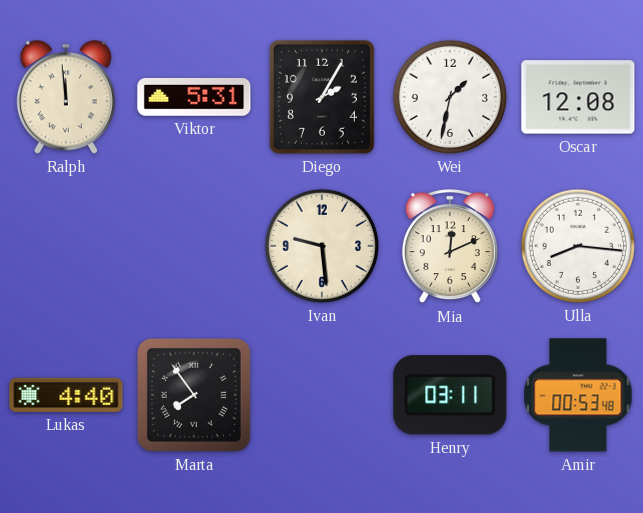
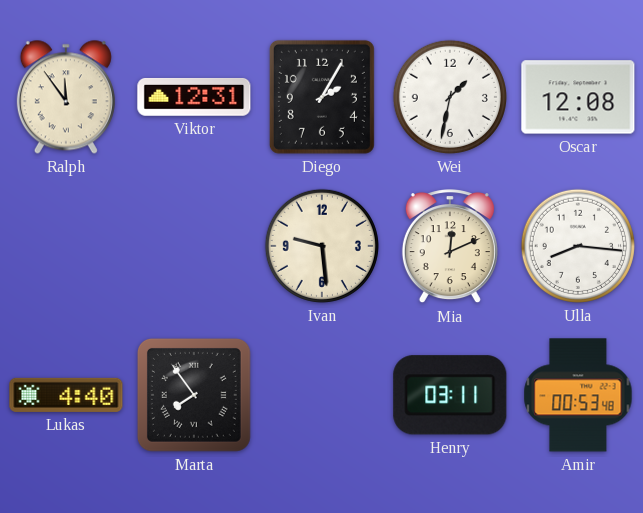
Ralph: 11:59 -> 11:54
Viktor: 5:31 -> 12:31
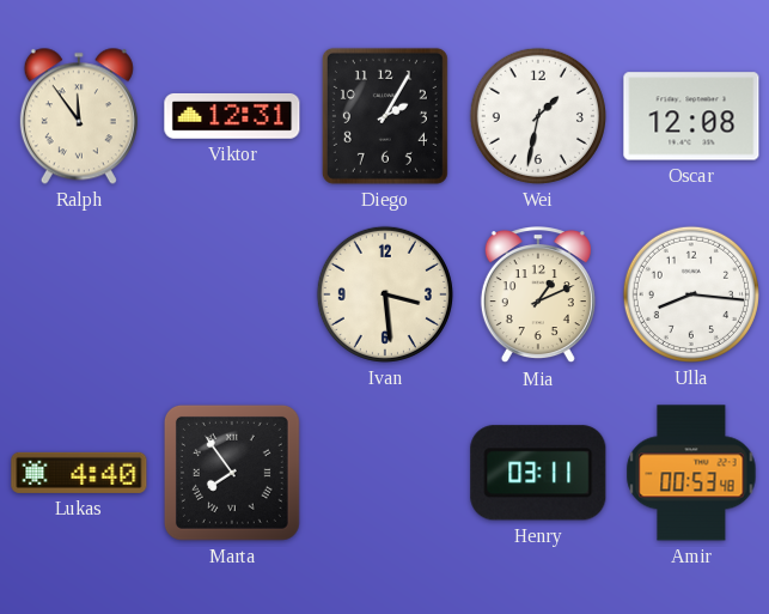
Ivan: 9:29 -> 3:29
Mia: 12:11 -> 1:11
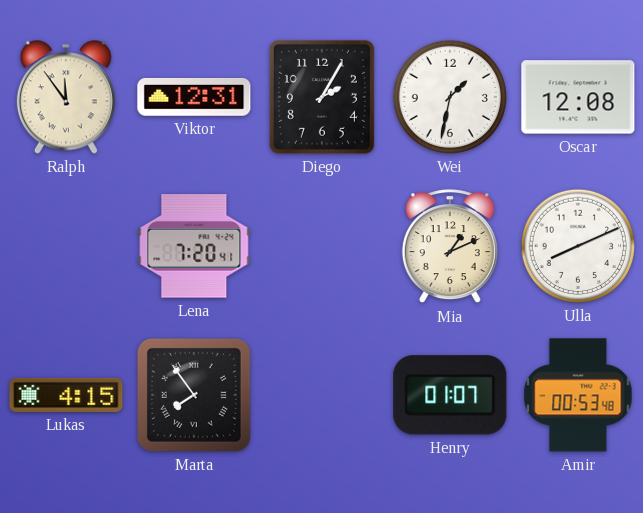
Lena: none -> 7:20
Ivan: 3:29 -> none
Ulla: 8:16 -> 8:11
Lukas: 4:40 -> 4:15
Henry: 03:11 -> 01:07
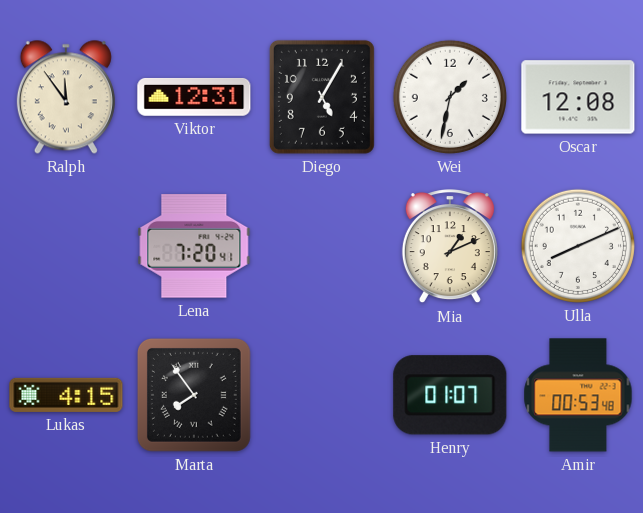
Diego: 2:05 -> 5:05
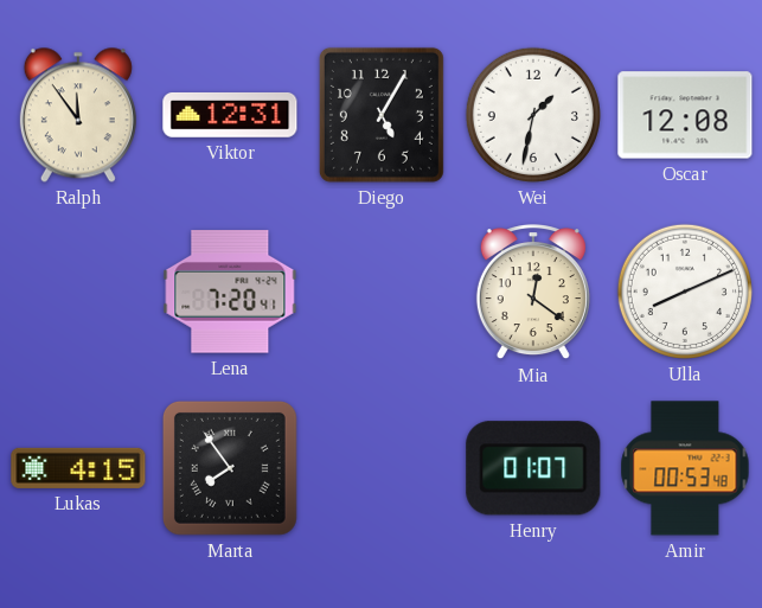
Mia: 1:11 -> 12:21
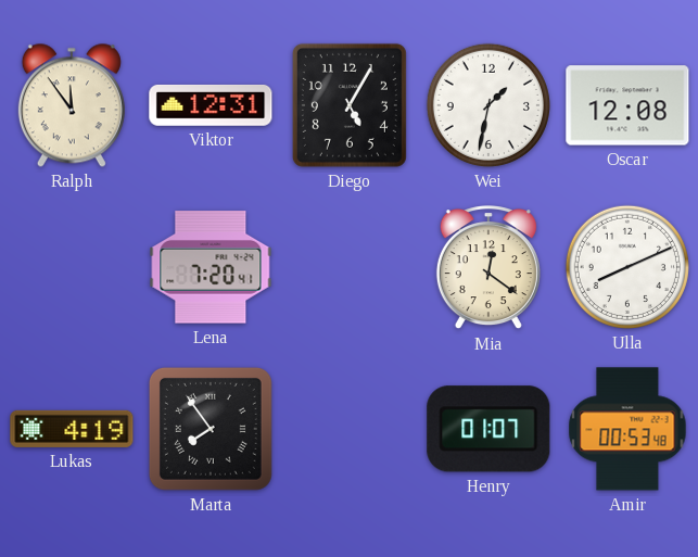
Lukas: 4:15 -> 4:19
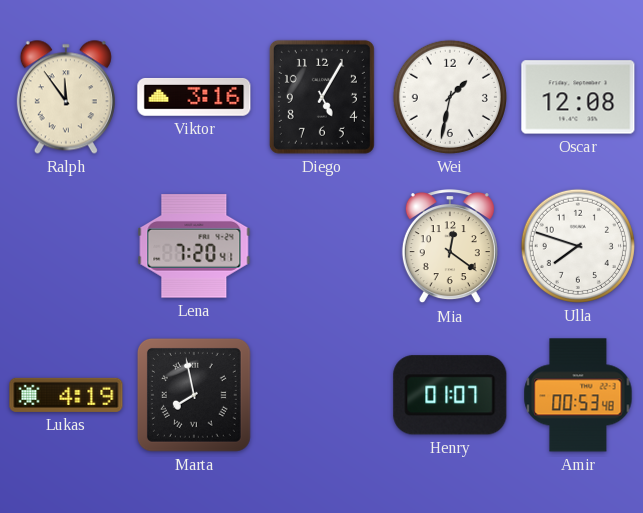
Viktor: 12:31 -> 3:16
Ulla: 8:11 -> 7:48
Marta: 7:54 -> 7:58
